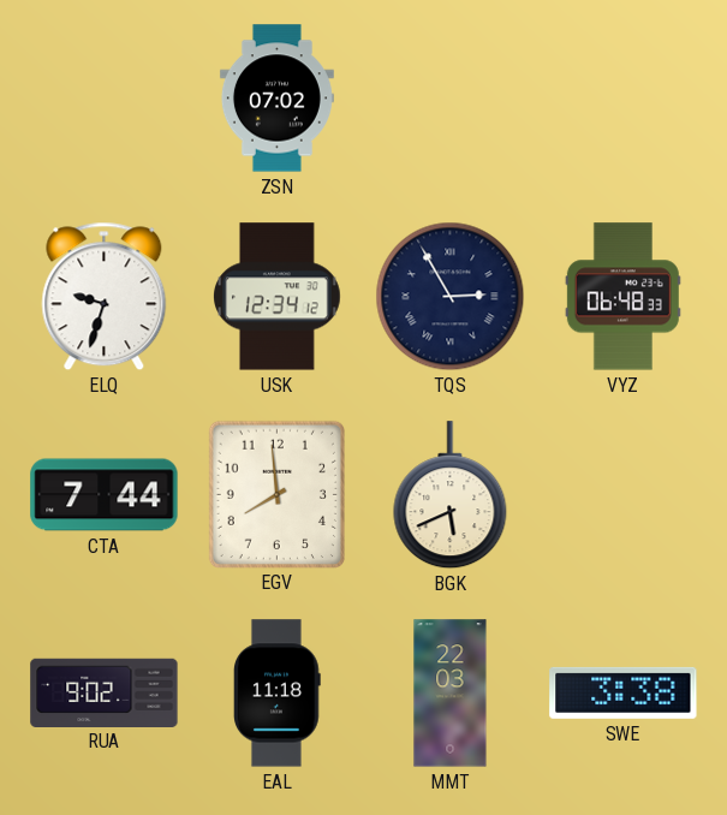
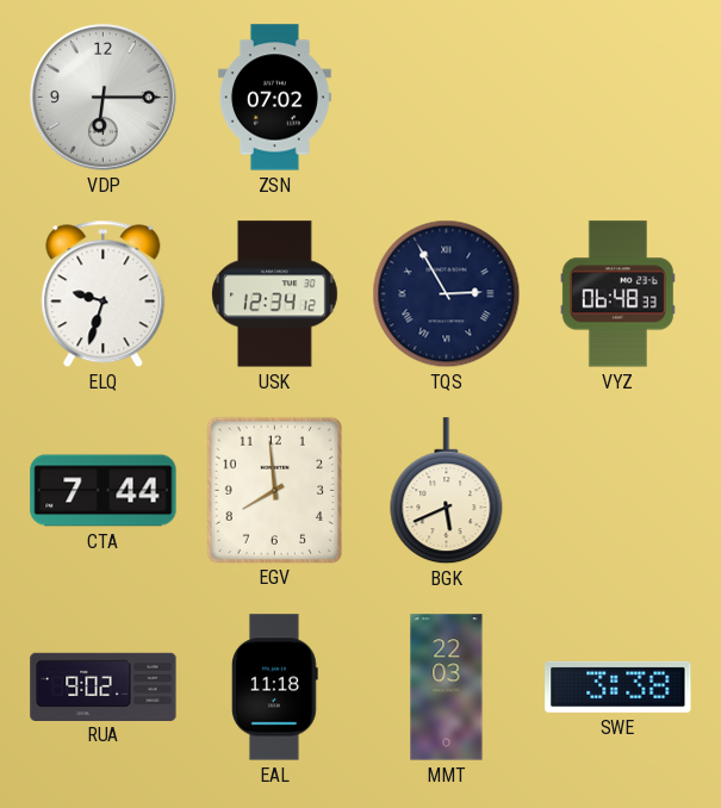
VDP: none -> 6:15
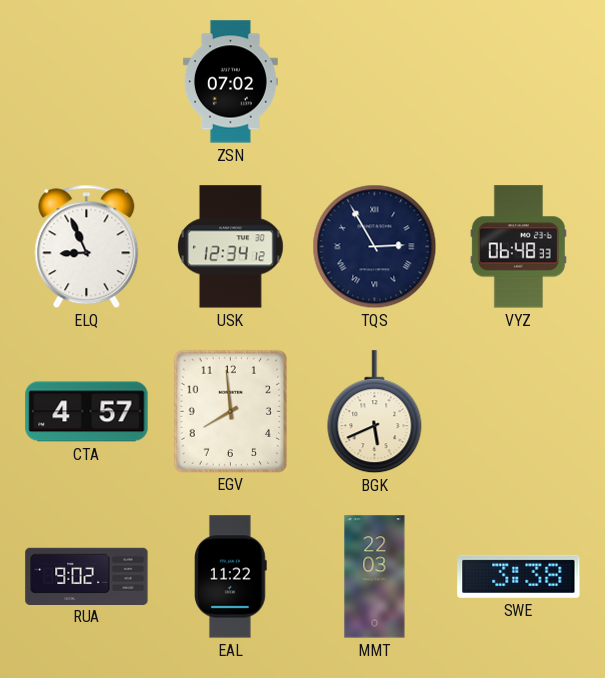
VDP: 6:15 -> none
ELQ: 9:33 -> 8:56
CTA: 7:44 -> 4:57
EAL: 11:18 -> 11:22
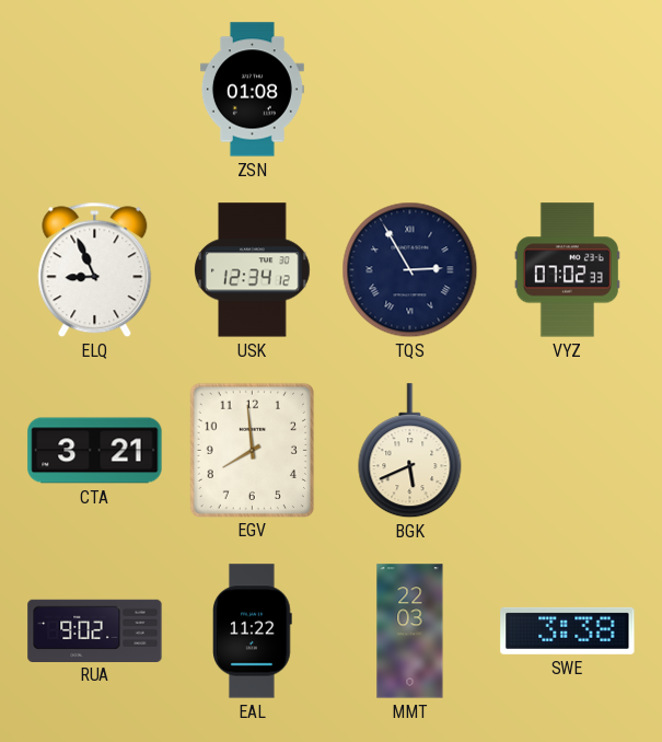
ZSN: 07:02 -> 01:08
VYZ: 06:48 -> 07:02
CTA: 4:57 -> 3:21
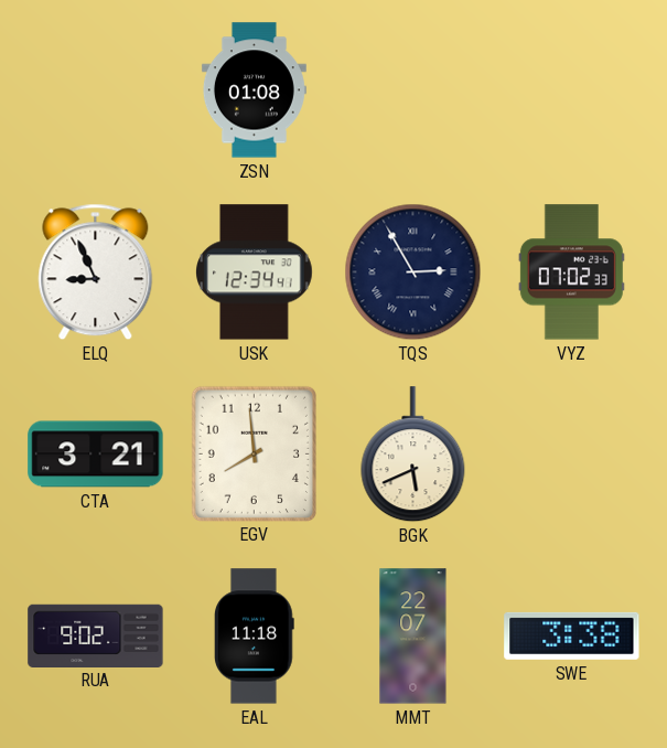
USK: 12:34:12 -> 12:34:41
EAL: 11:22 -> 11:18
MMT: 22:03 -> 22:07
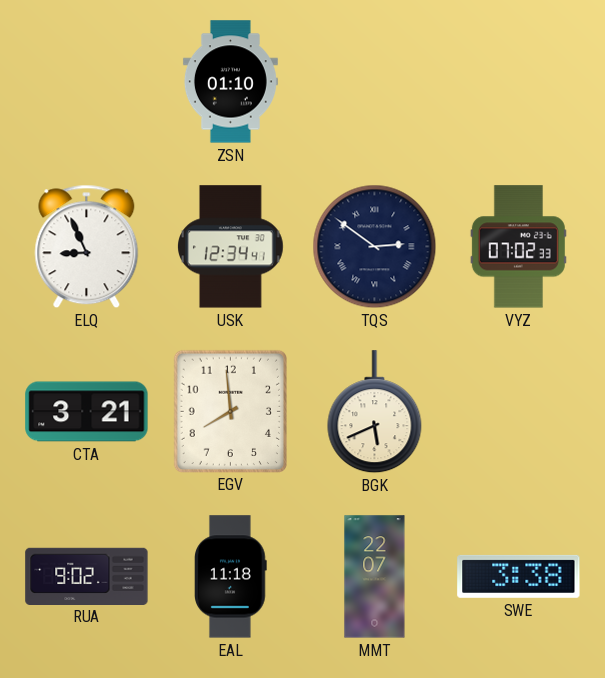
ZSN: 01:08 -> 01:10
TQS: 2:55 -> 2:51
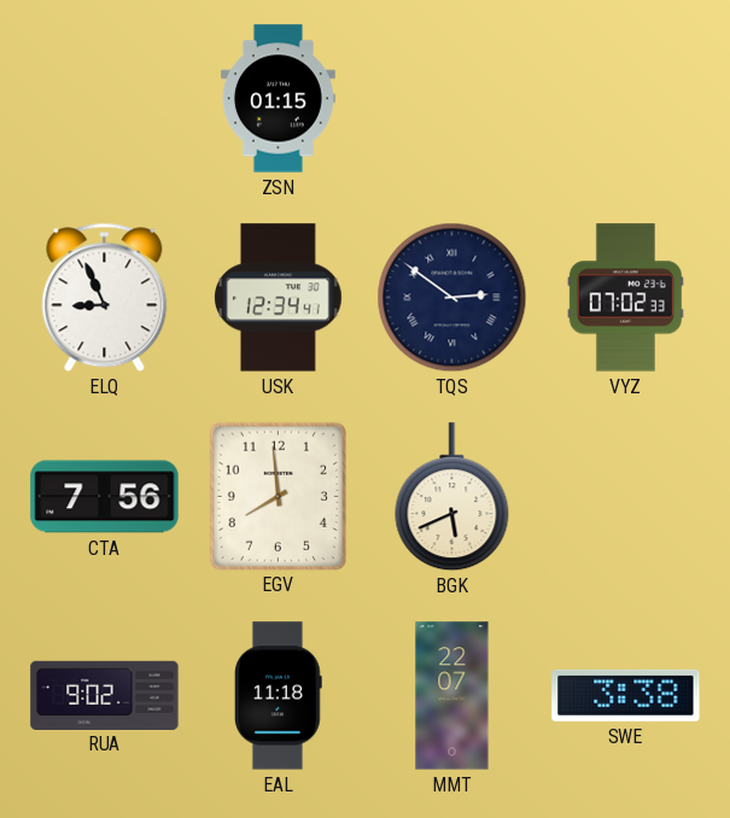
ZSN: 01:10 -> 01:15
CTA: 3:21 -> 7:56
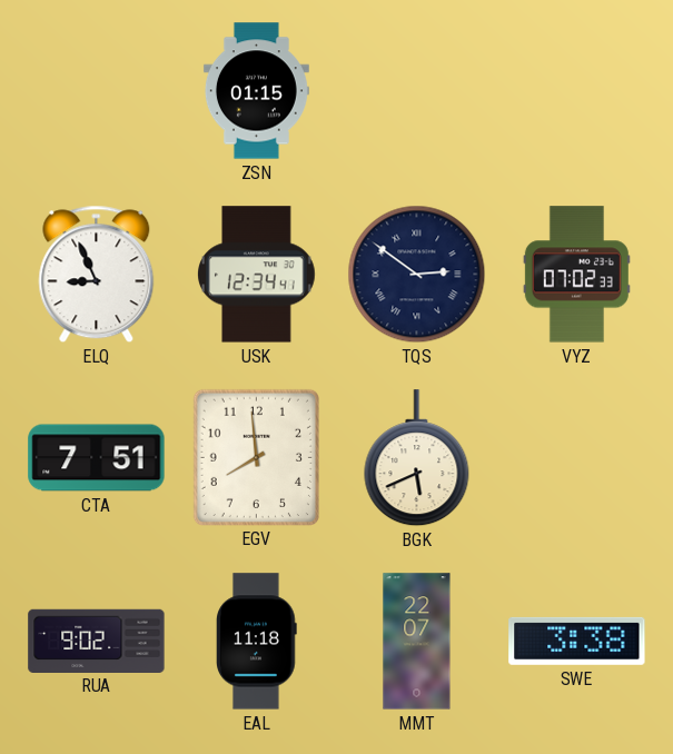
CTA: 7:56 -> 7:51
